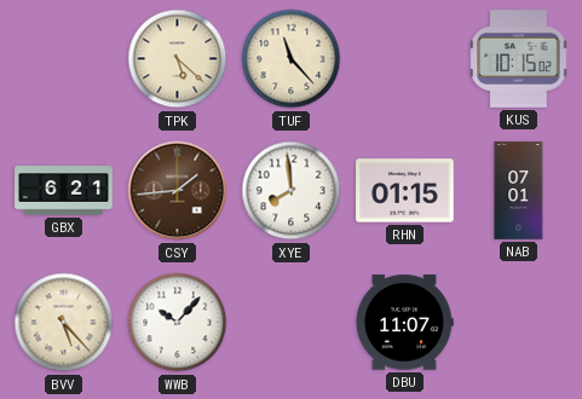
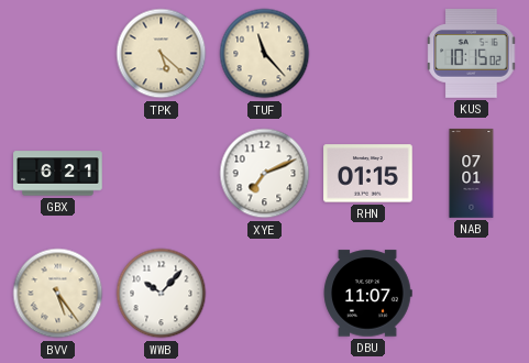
CSY: 1:44 -> none
XYE: 7:59 -> 7:11
BVV: 5:23 -> 5:24
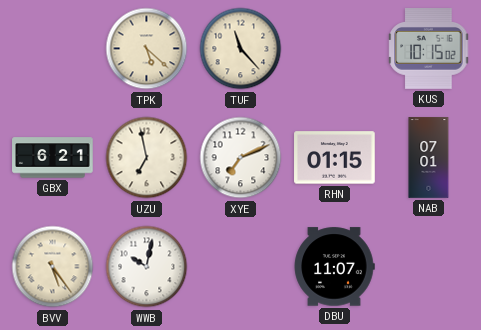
UZU: none -> 6:58
WWB: 10:07 -> 10:02
